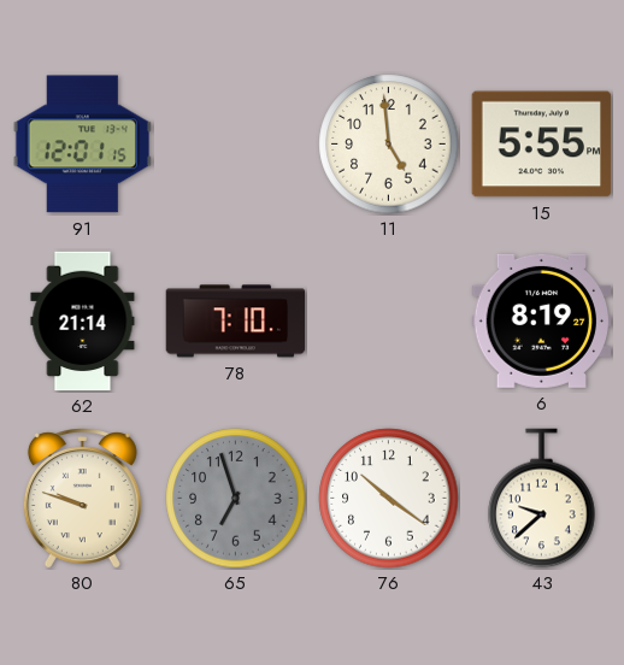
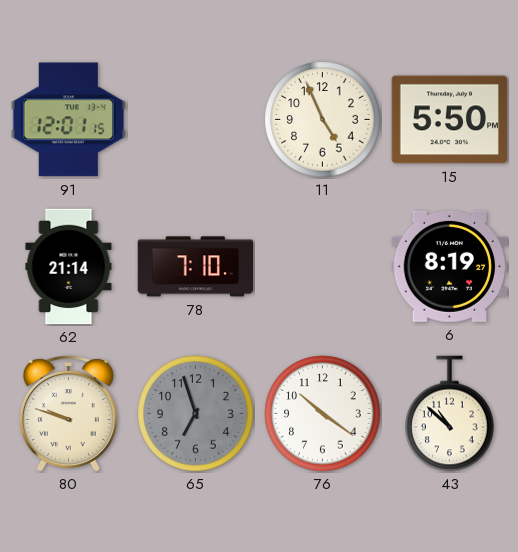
11: 4:59 -> 4:56
15: 5:55 -> 5:50
43: 9:38 -> 10:52
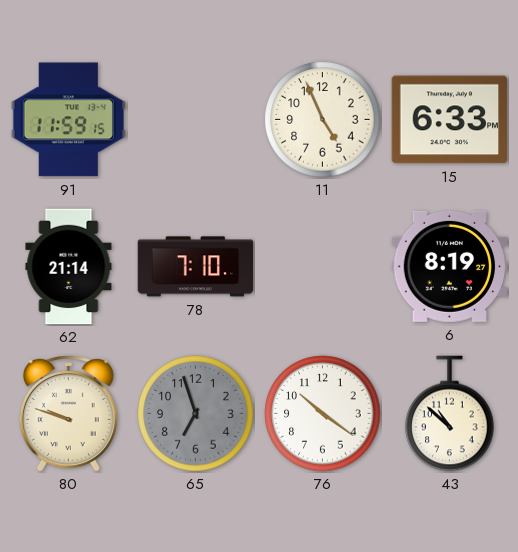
91: 12:01 -> 11:59
15: 5:50 -> 6:33
